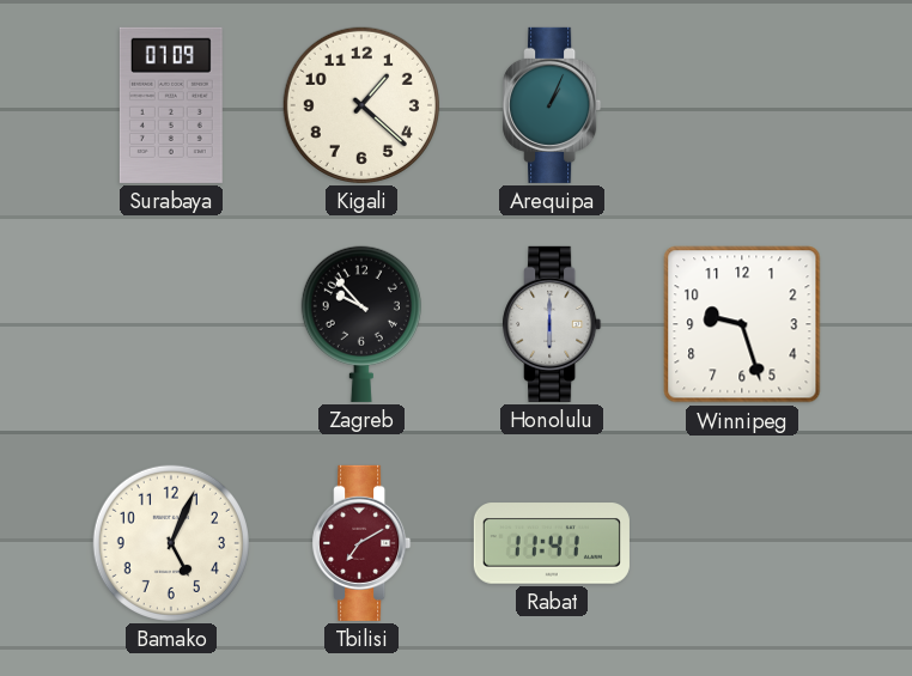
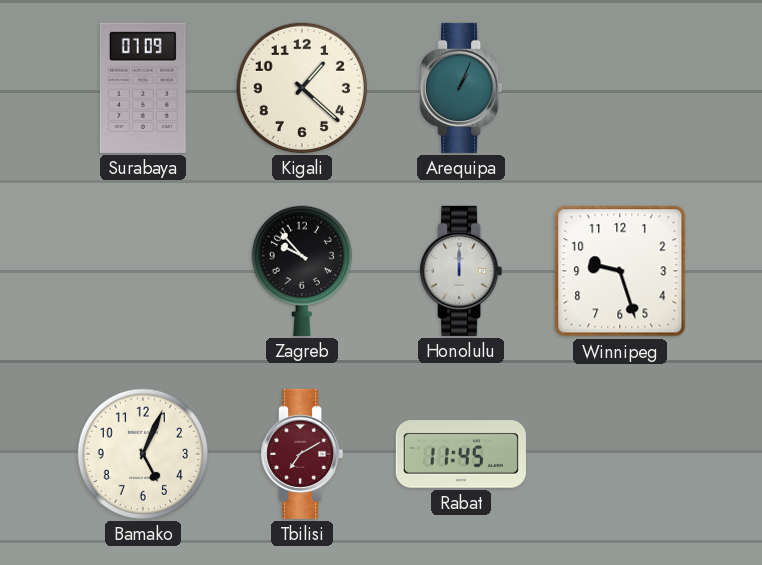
Honolulu: 6:00 -> 12:00
Rabat: 11:41 -> 11:45
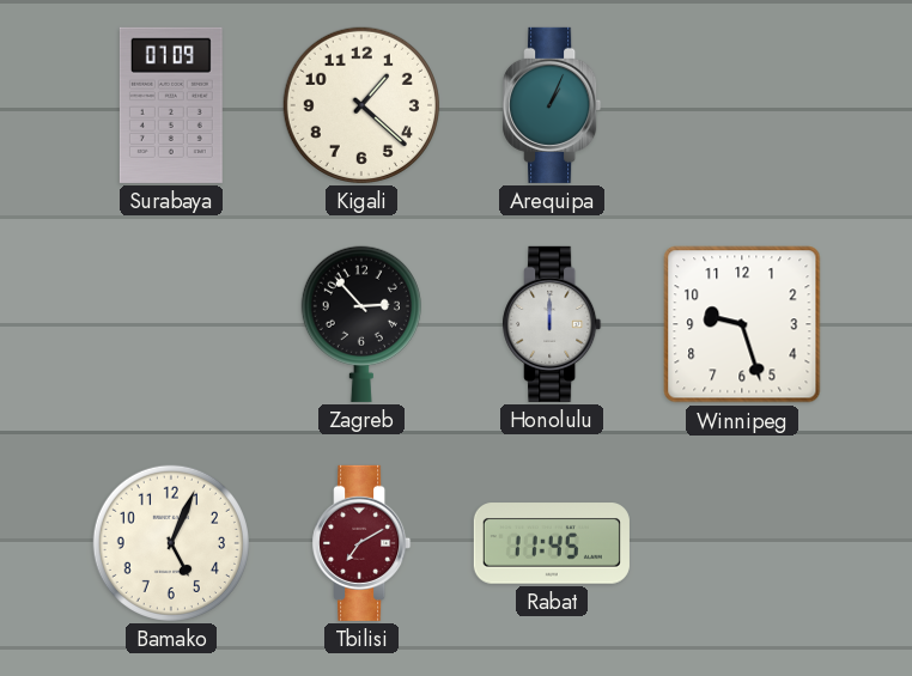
Zagreb: 9:53 -> 2:53
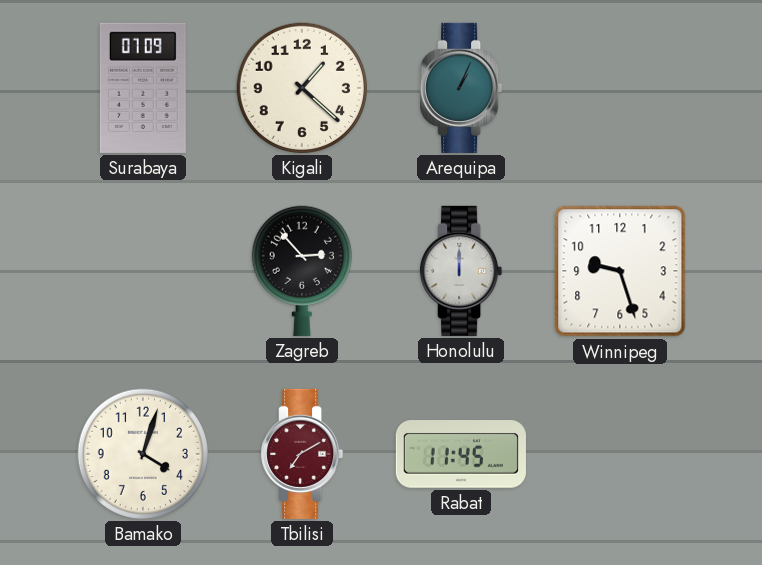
Bamako: 5:04 -> 4:03
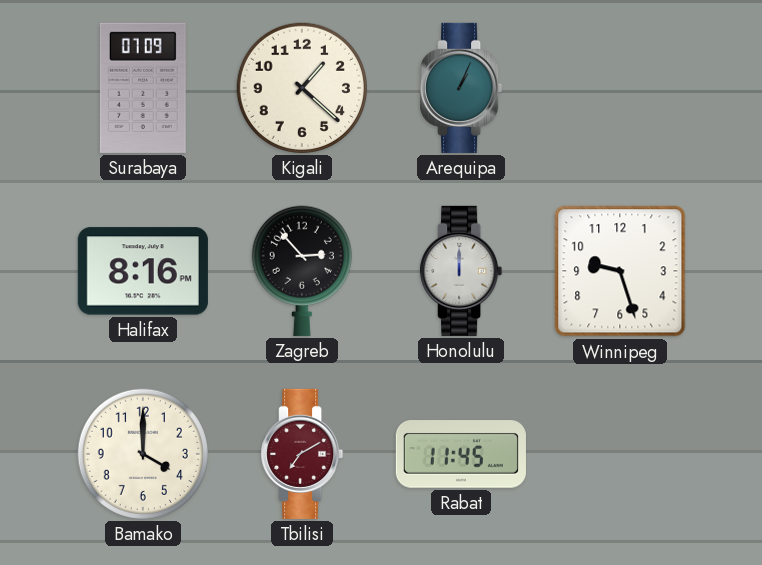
Halifax: none -> 8:16
Bamako: 4:03 -> 4:00
